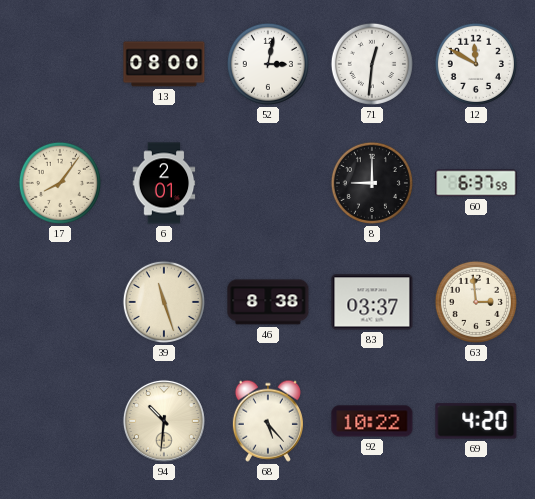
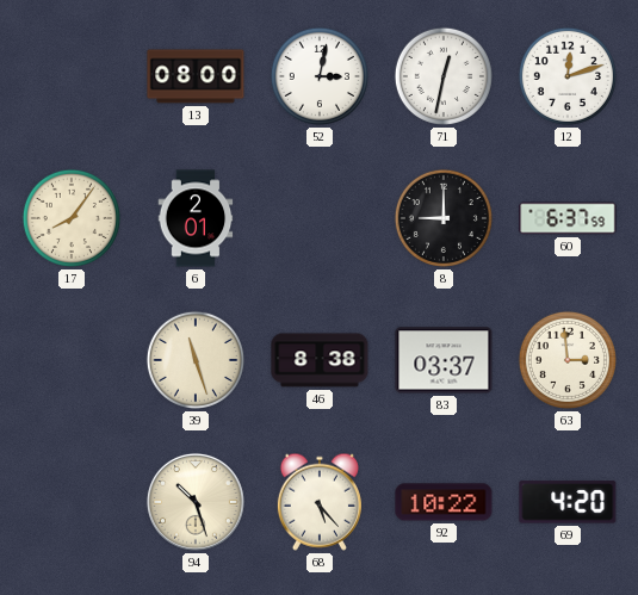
71: 12:31 -> 12:32
12: 11:50 -> 12:12
94: 10:31 -> 10:27
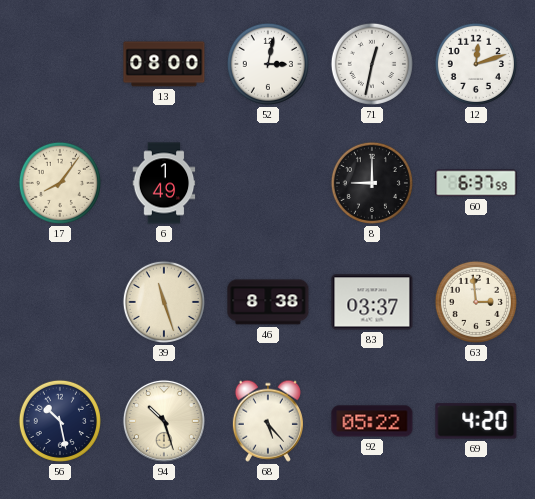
6: 2:01 -> 1:49
56: none -> 10:28
92: 10:22 -> 05:22
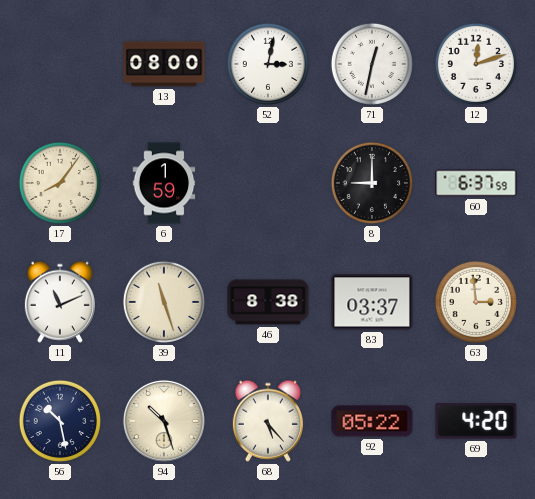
6: 1:49 -> 1:59
11: none -> 11:11
